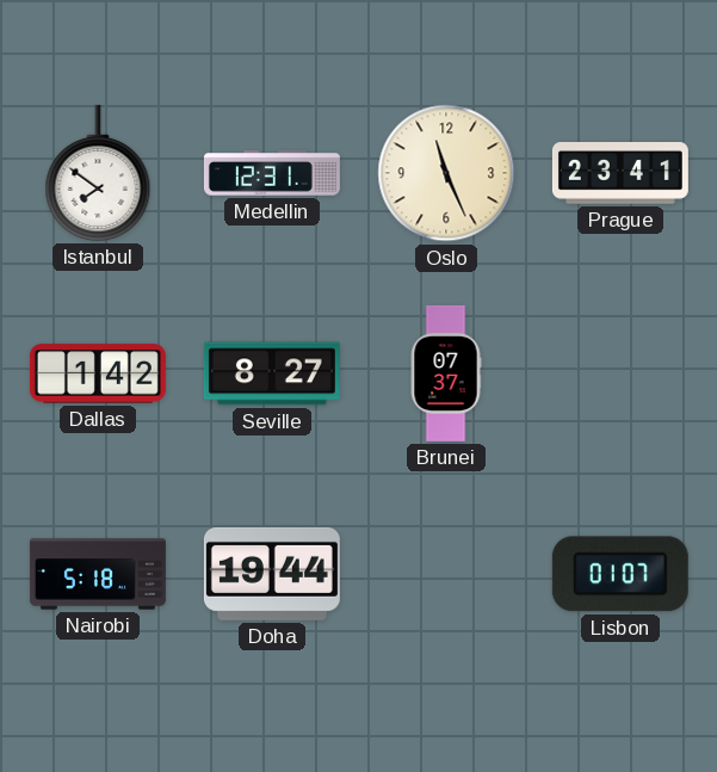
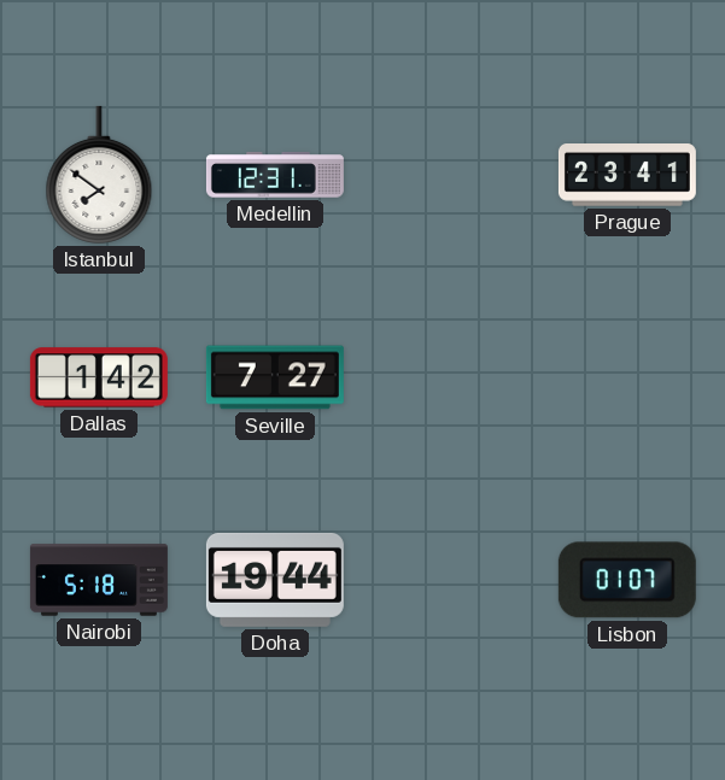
Oslo: 11:26 -> none
Seville: 8:27 -> 7:27
Brunei: 07:37 -> none
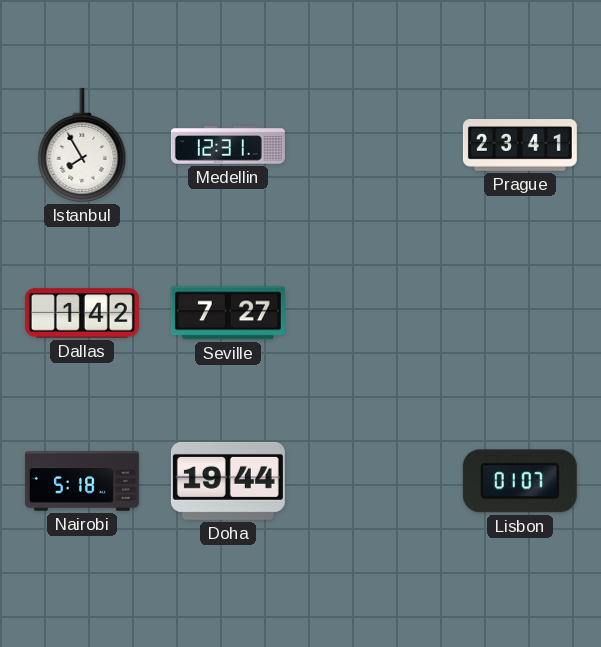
Istanbul: 7:51 -> 7:55
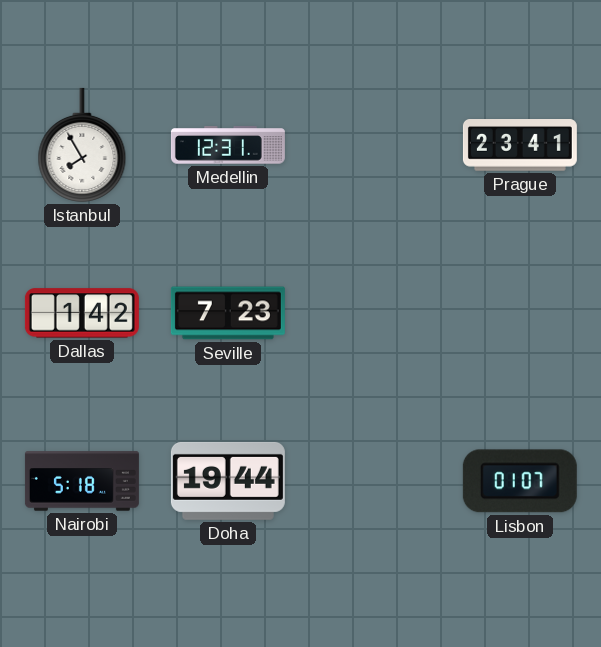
Seville: 7:27 -> 7:23
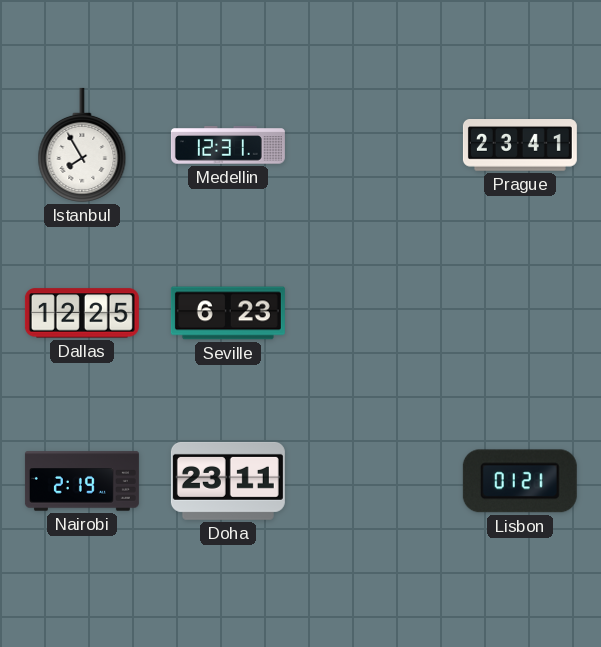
Dallas: 1:42 -> 12:25
Seville: 7:23 -> 6:23
Nairobi: 5:18 -> 2:19
Doha: 19:44 -> 23:11
Lisbon: 01:07 -> 01:21
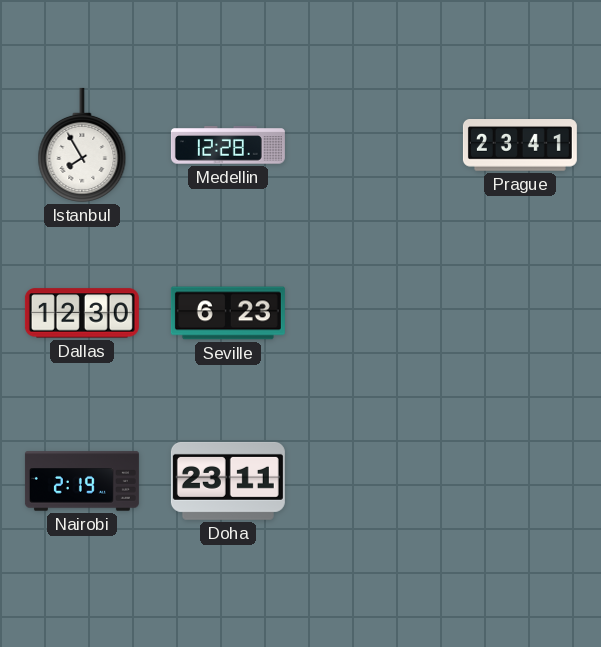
Medellin: 12:31 -> 12:28
Dallas: 12:25 -> 12:30
Lisbon: 01:21 -> none
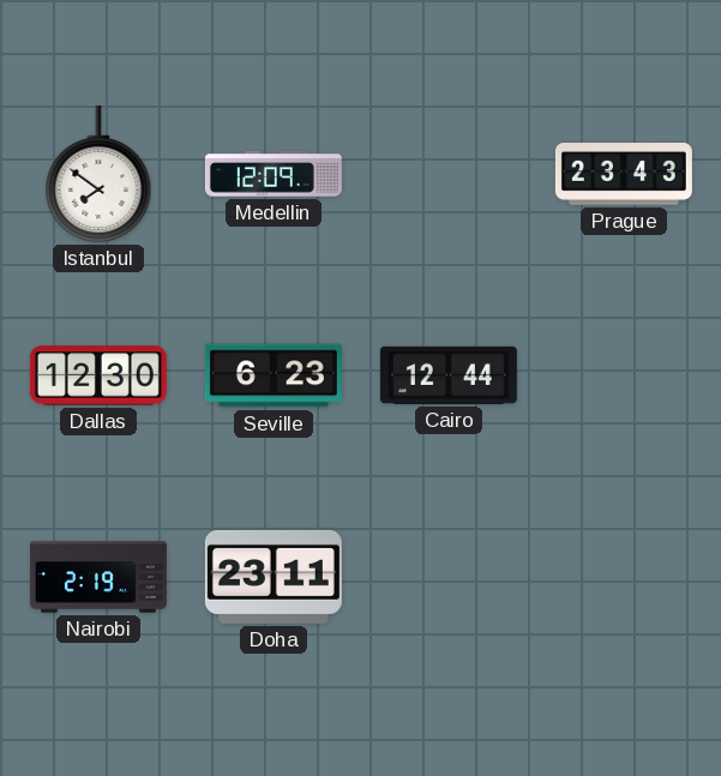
Istanbul: 7:55 -> 7:51
Medellin: 12:28 -> 12:09
Prague: 23:41 -> 23:43
Cairo: none -> 12:44
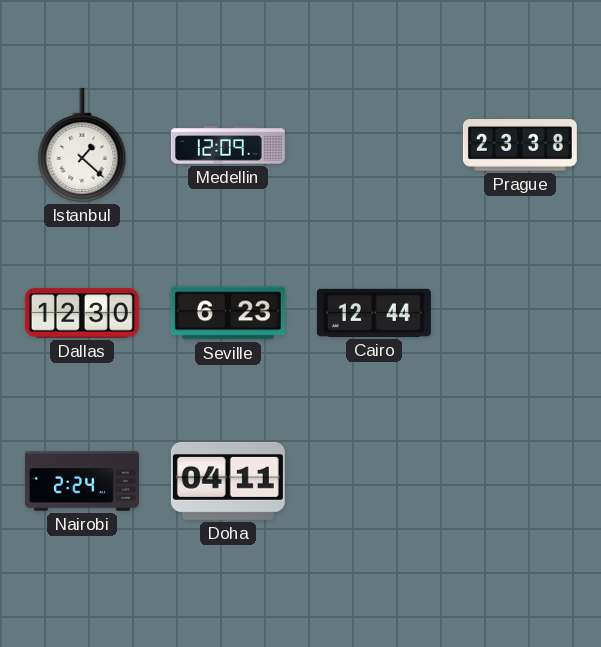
Istanbul: 7:51 -> 1:22
Prague: 23:43 -> 23:38
Nairobi: 2:19 -> 2:24
Doha: 23:11 -> 04:11
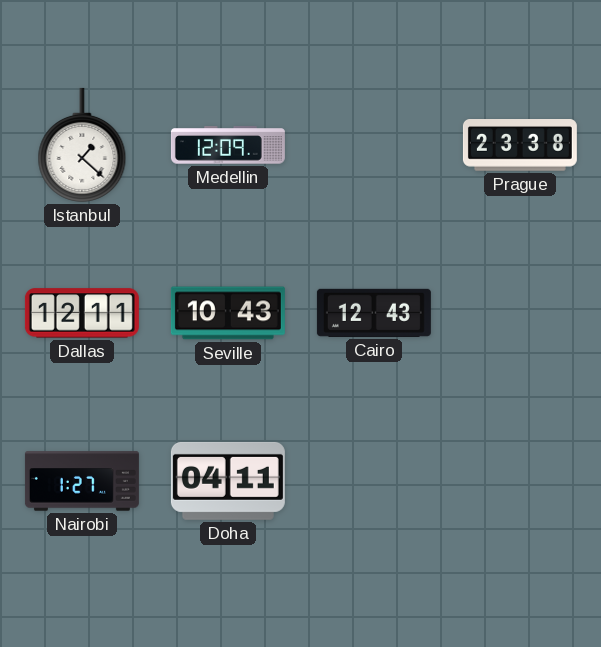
Dallas: 12:30 -> 12:11
Seville: 6:23 -> 10:43
Cairo: 12:44 -> 12:43
Nairobi: 2:24 -> 1:27
